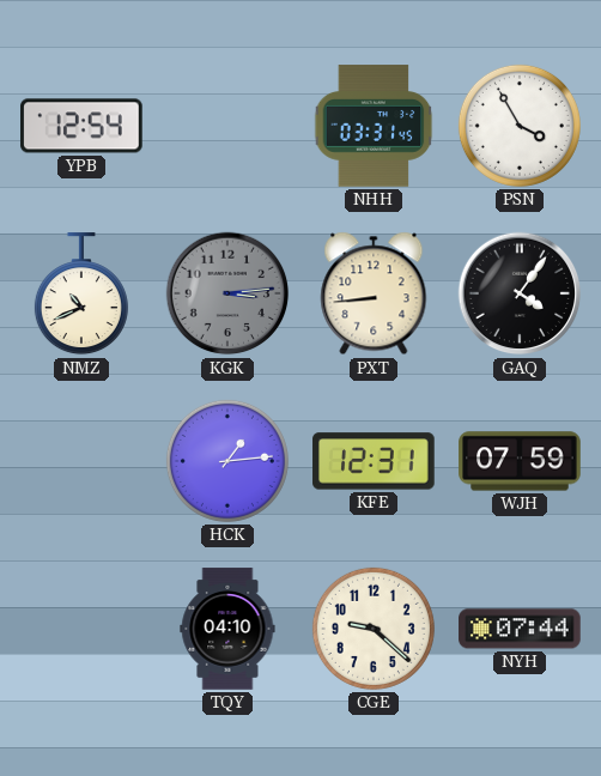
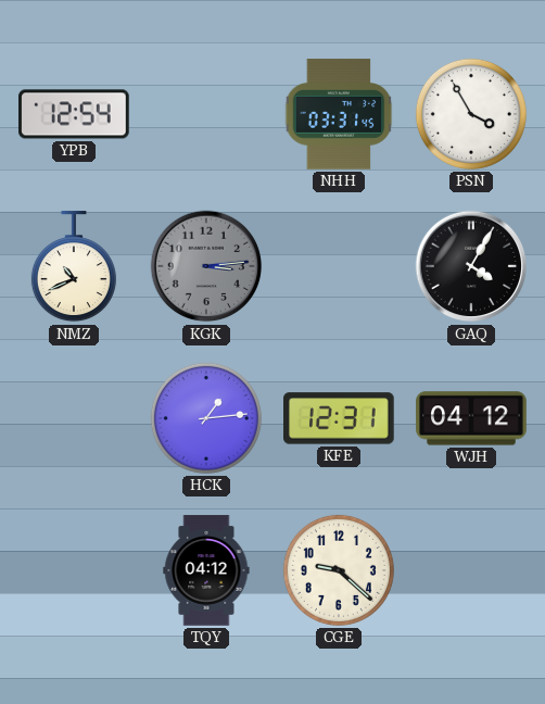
PXT: 8:44 -> none
GAQ: 4:06 -> 4:05
WJH: 07:59 -> 04:12
TQY: 04:10 -> 04:12
NYH: 07:44 -> none
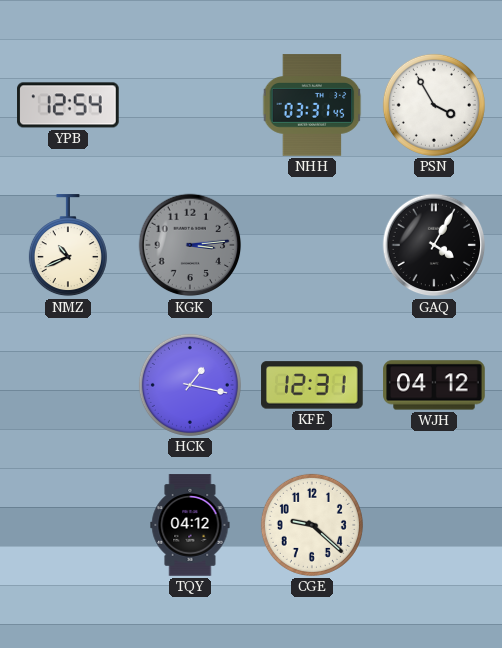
HCK: 1:14 -> 1:17
